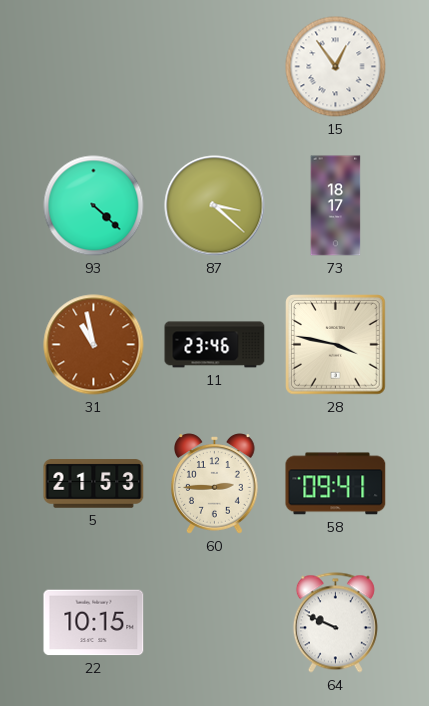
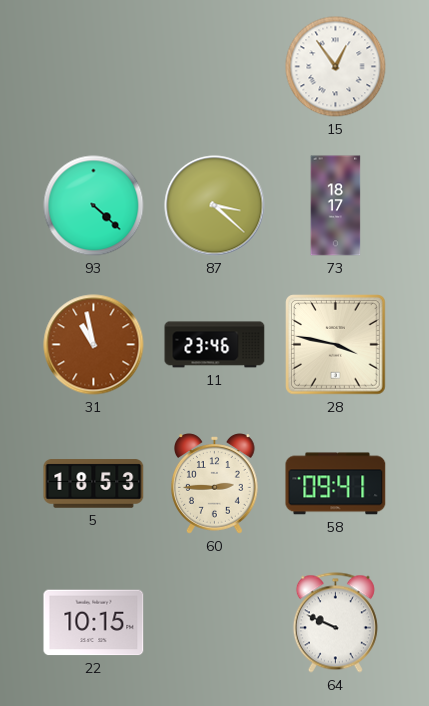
5: 21:53 -> 18:53
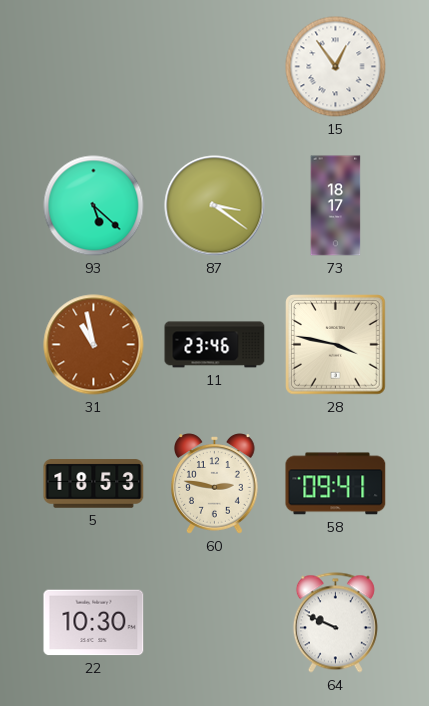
93: 4:22 -> 5:22
87: 3:22 -> 3:21
60: 2:45 -> 2:47
22: 10:15 -> 10:30
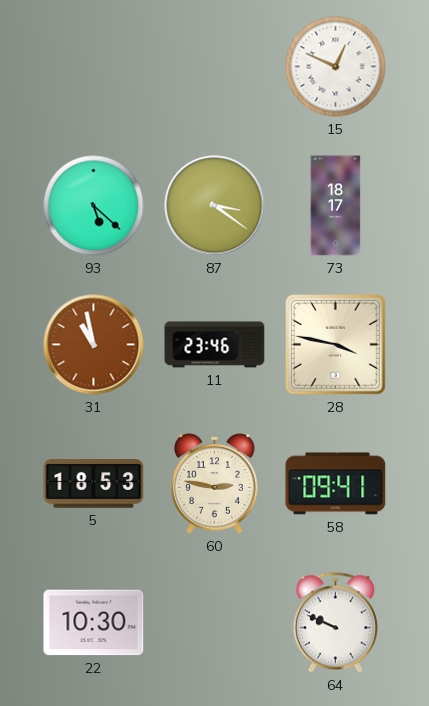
15: 12:54 -> 12:49
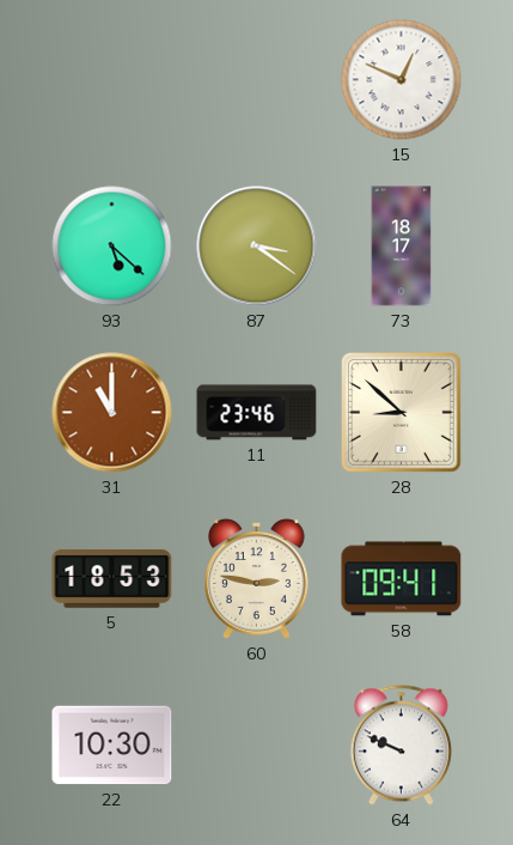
31: 10:58 -> 11:00
28: 3:47 -> 8:52
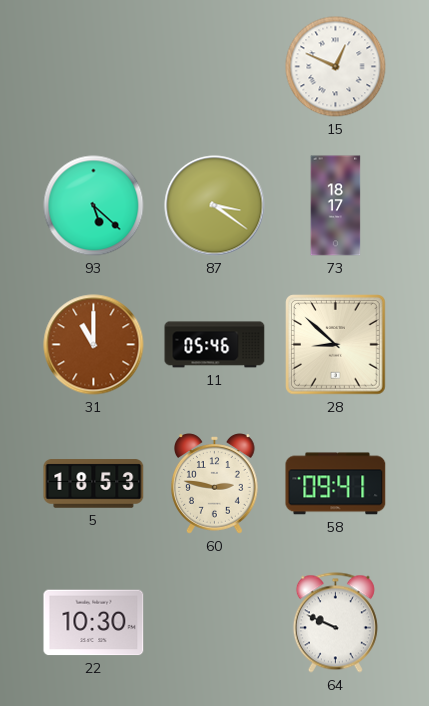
11: 23:46 -> 05:46
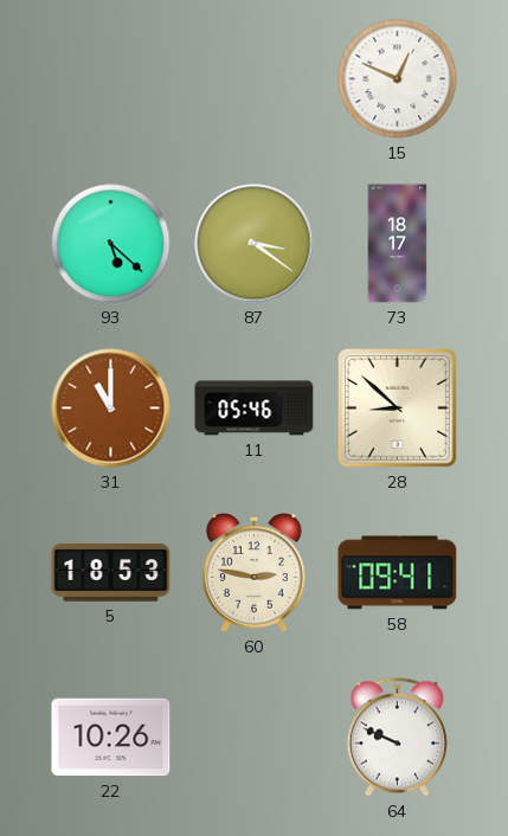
22: 10:30 -> 10:26
